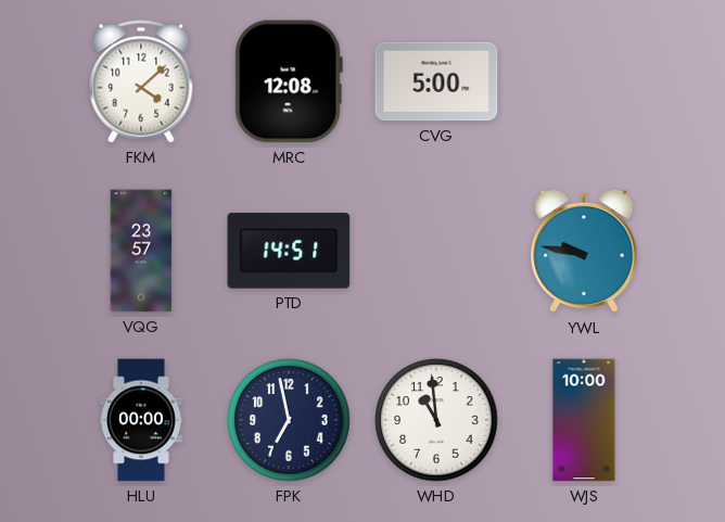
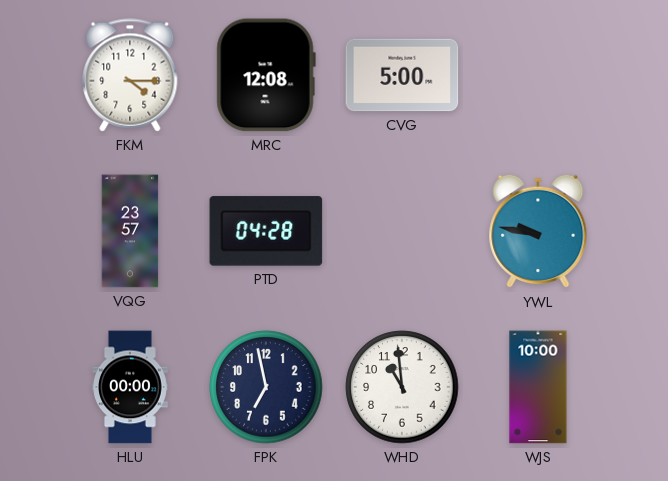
FKM: 4:08 -> 4:15
PTD: 14:51 -> 04:28
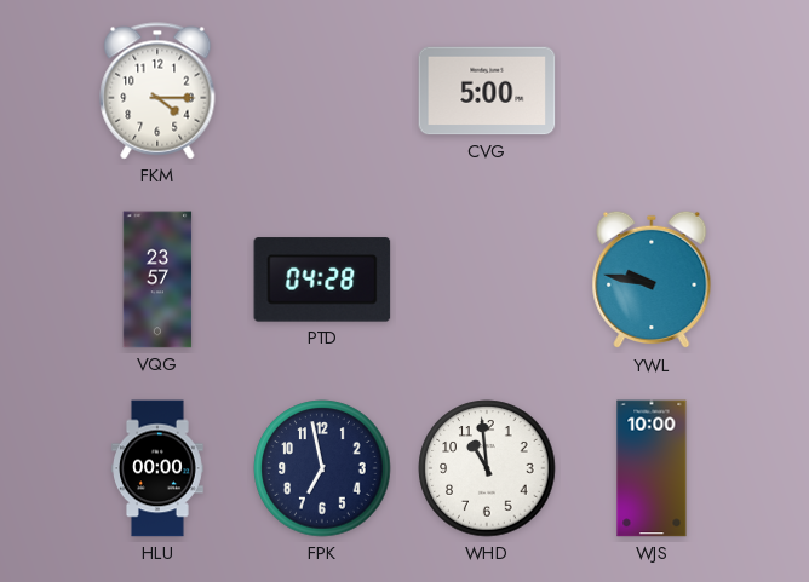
MRC: 12:08 -> none
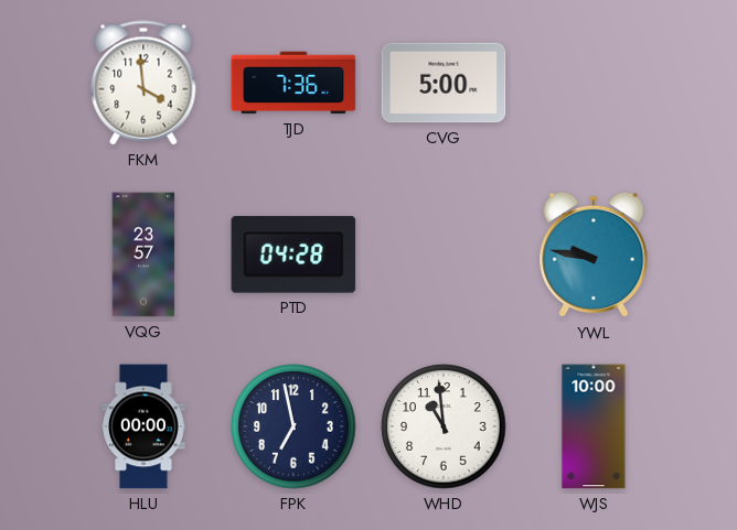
FKM: 4:15 -> 3:59
TJD: none -> 7:36
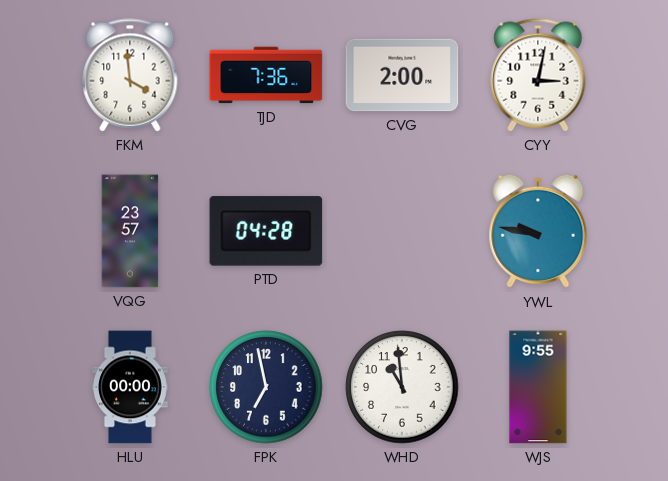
CVG: 5:00 -> 2:00
CYY: none -> 3:02
WJS: 10:00 -> 9:55
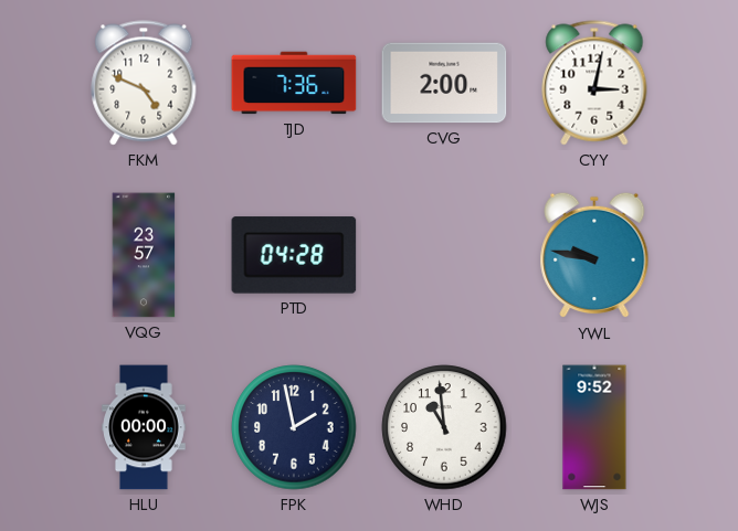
FKM: 3:59 -> 4:49
FPK: 6:58 -> 1:58
WJS: 9:55 -> 9:52
